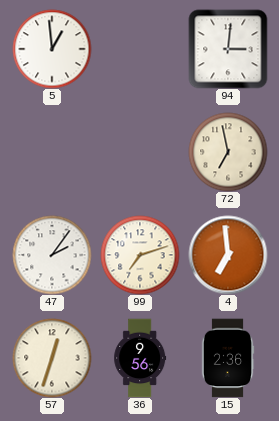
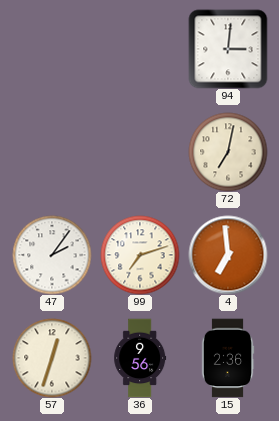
5: 12:59 -> none
72: 6:58 -> 7:02
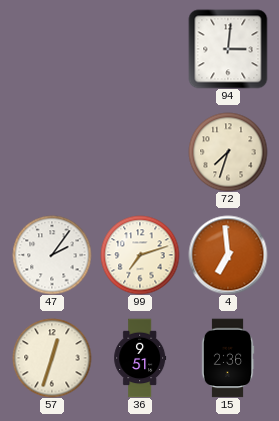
72: 7:02 -> 7:33
36: 9:56 -> 9:51
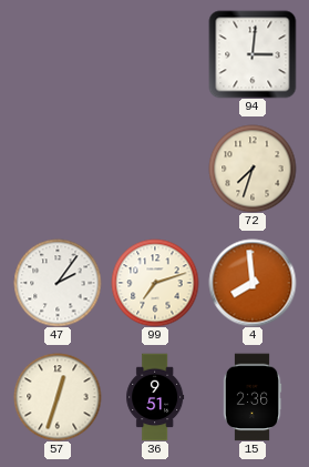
4: 6:59 -> 7:59
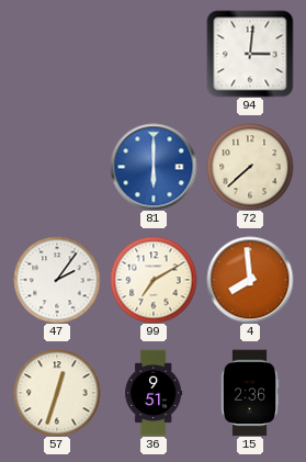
81: none -> 6:00
72: 7:33 -> 7:38
99: 7:12 -> 7:10
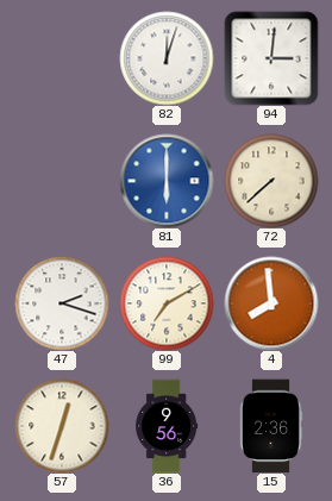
82: none -> 12:03
47: 2:06 -> 2:18
36: 9:51 -> 9:56
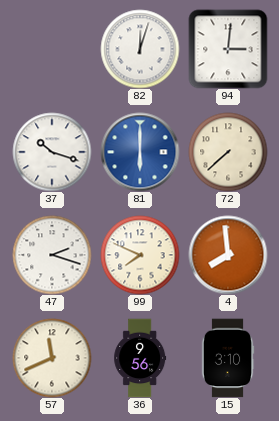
37: none -> 10:18
99: 7:10 -> 7:49
57: 12:33 -> 11:41
15: 2:36 -> 3:10
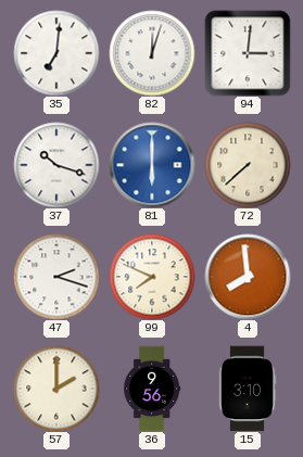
35: none -> 7:01
57: 11:41 -> 2:00
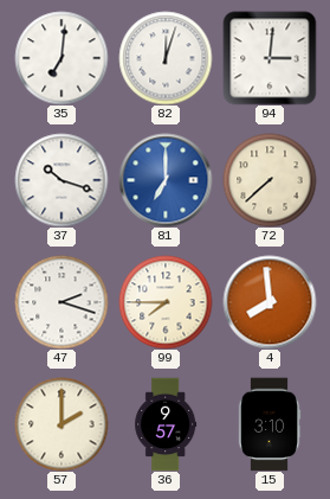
81: 6:00 -> 7:00
99: 7:49 -> 7:45
36: 9:56 -> 9:57
